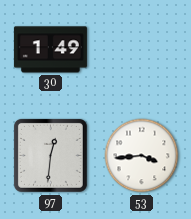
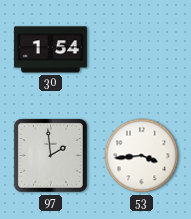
30: 1:49 -> 1:54
97: 12:31 -> 1:59
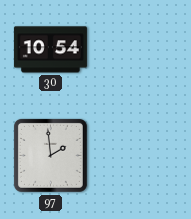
30: 1:54 -> 10:54
53: 3:44 -> none
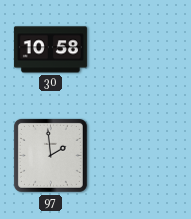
30: 10:54 -> 10:58
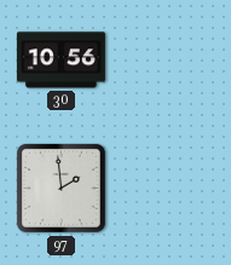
30: 10:58 -> 10:56
